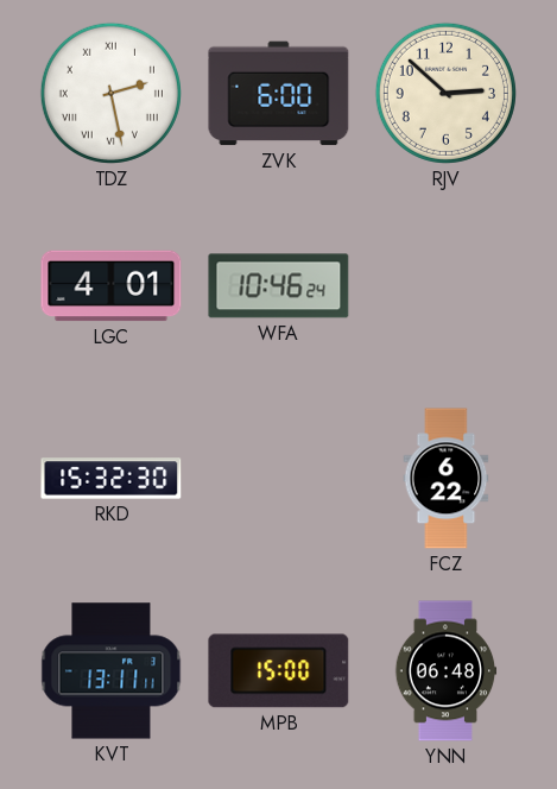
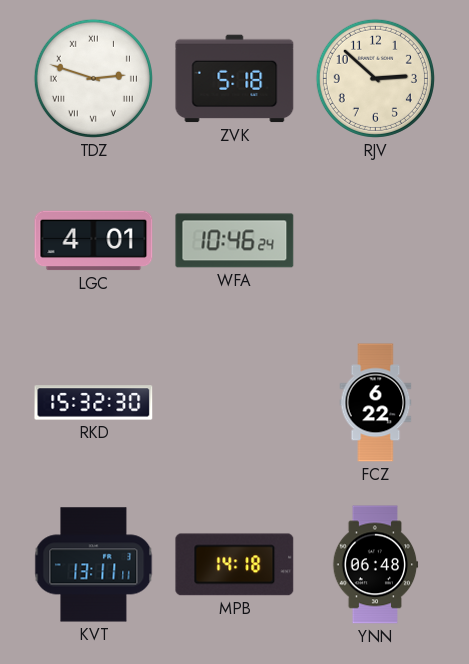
TDZ: 2:28 -> 2:48
ZVK: 6:00 -> 5:18
MPB: 15:00 -> 14:18
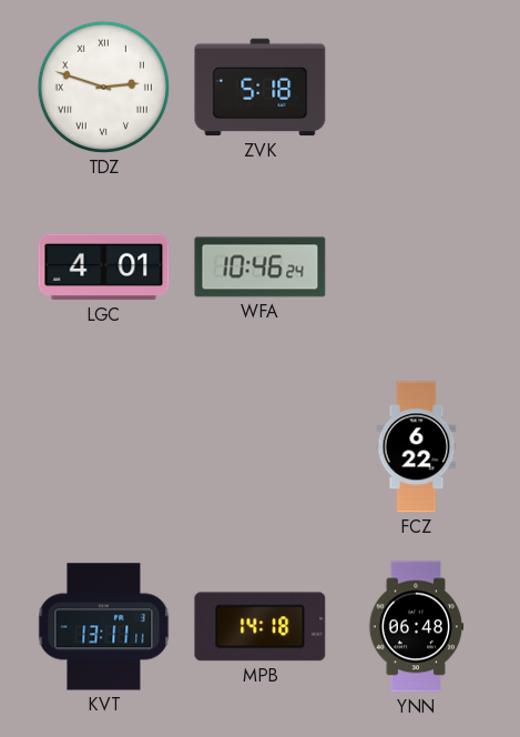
RJV: 2:52 -> none
RKD: 15:32 -> none
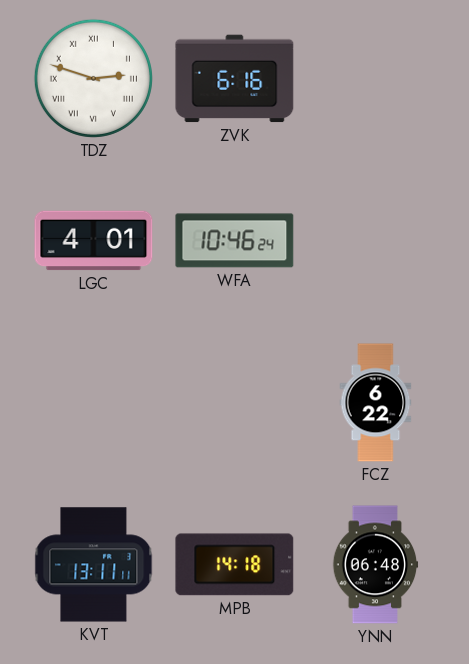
ZVK: 5:18 -> 6:16
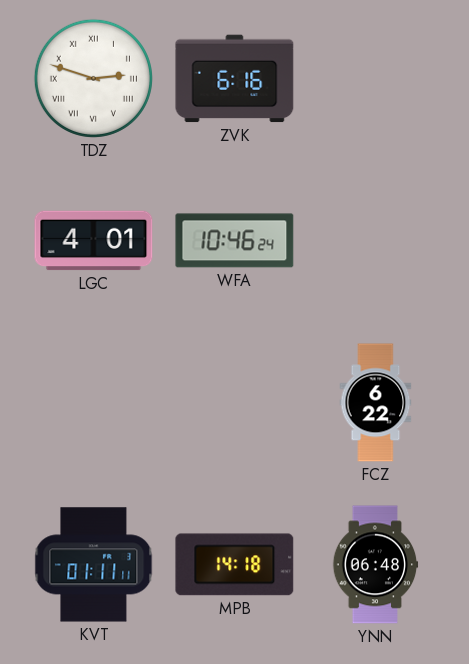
KVT: 13:11 -> 01:11
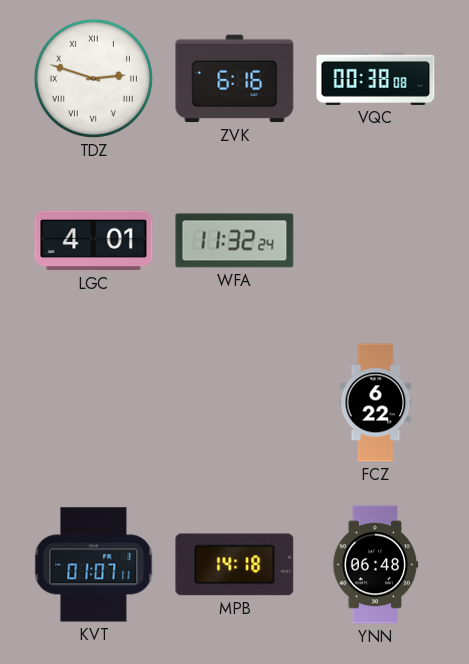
VQC: none -> 00:38
WFA: 10:46 -> 11:32
KVT: 01:11 -> 01:07
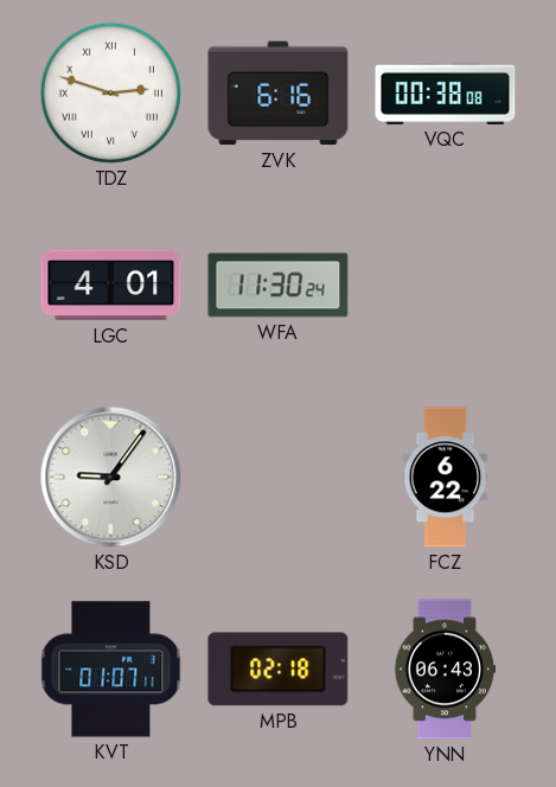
WFA: 11:32 -> 11:30
KSD: none -> 9:06
MPB: 14:18 -> 02:18
YNN: 06:48 -> 06:43
